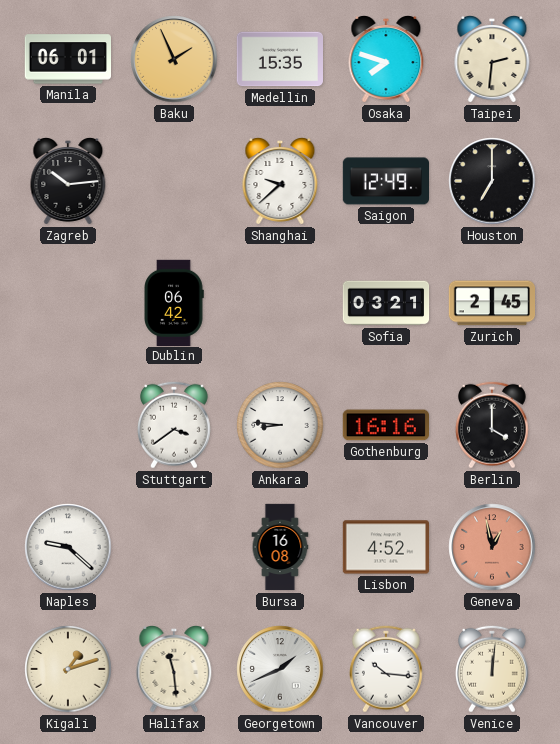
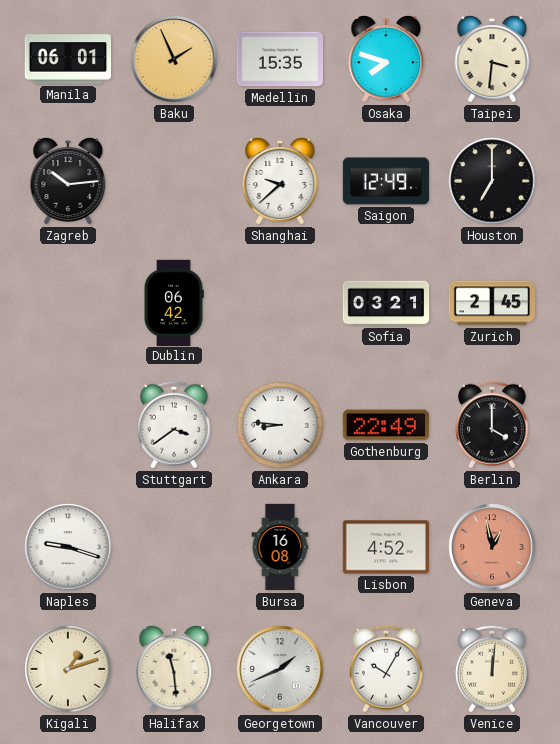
Taipei: 2:31 -> 3:31
Gothenburg: 16:16 -> 22:49
Naples: 9:22 -> 9:18
Vancouver: 10:16 -> 10:05
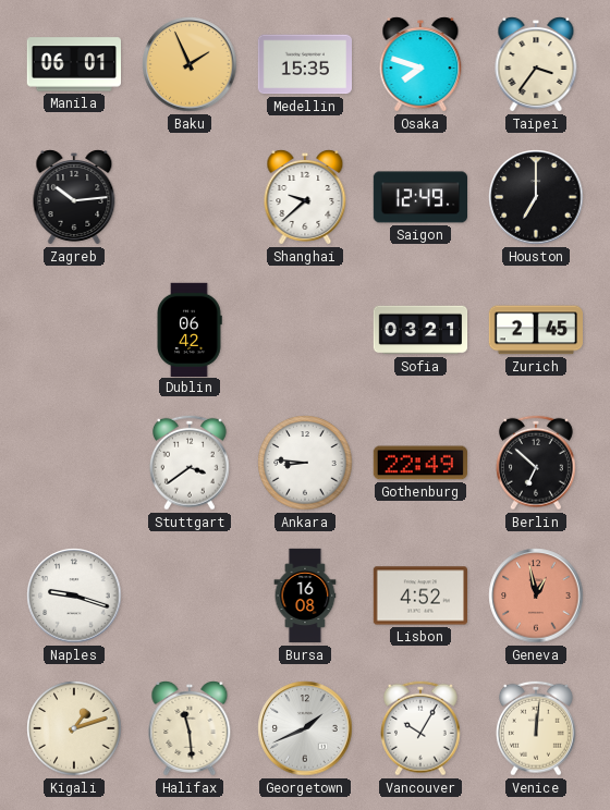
Taipei: 3:31 -> 3:36
Berlin: 4:00 -> 6:52
